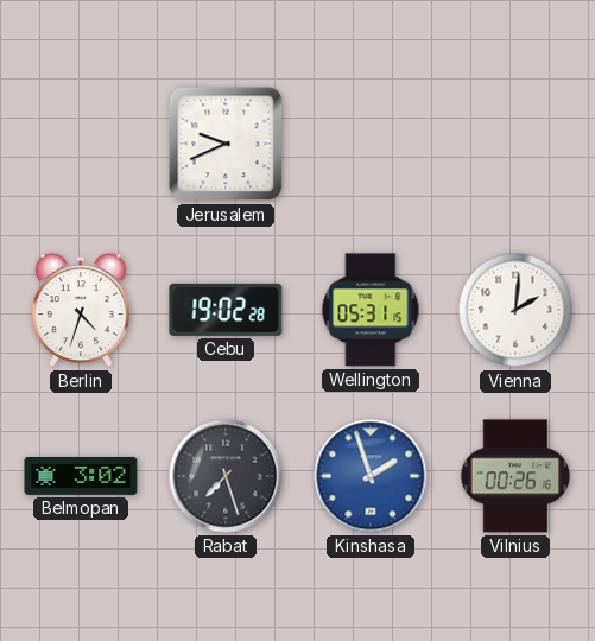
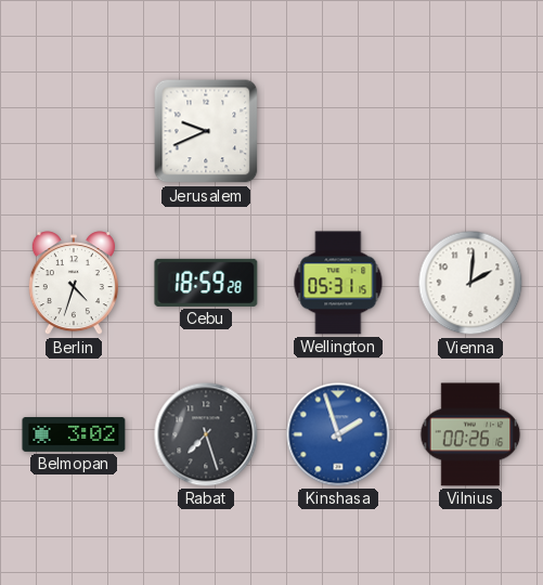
Cebu: 19:02 -> 18:59
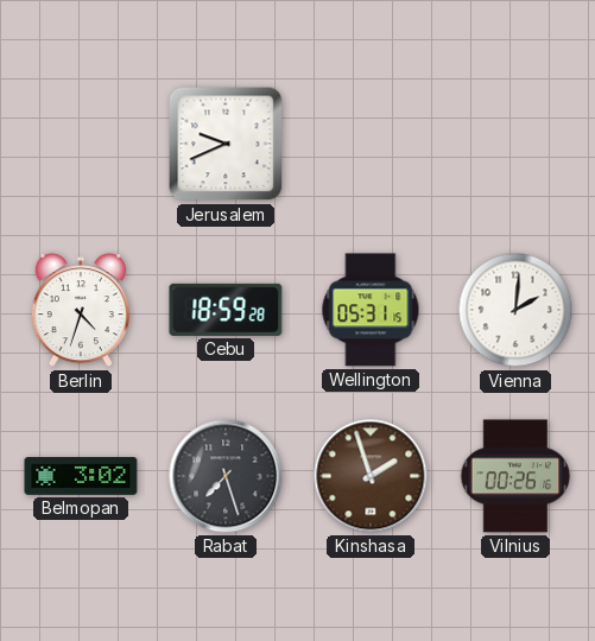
Kinshasa dial: blue -> brown
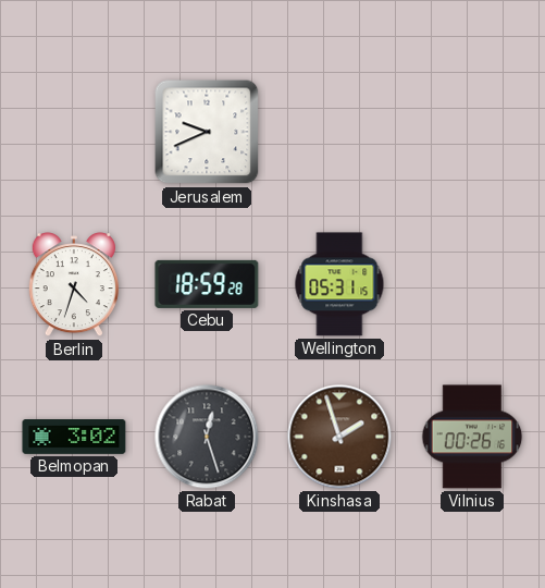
Vienna: 2:01 -> none
Rabat: 7:27 -> 12:27
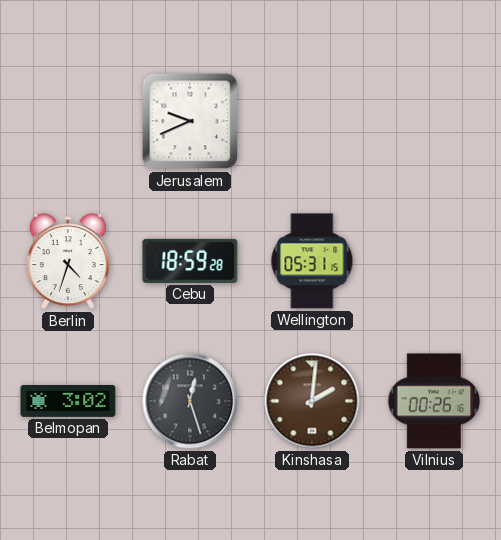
Kinshasa: 1:57 -> 2:01
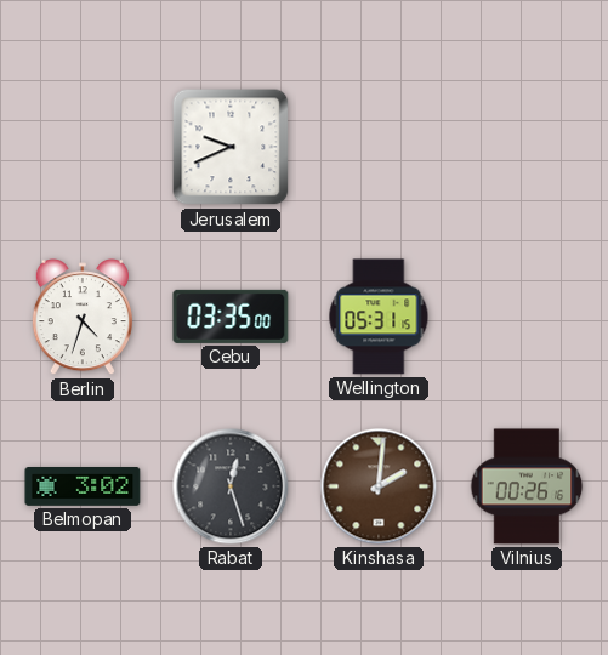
Cebu: 18:59 -> 03:35
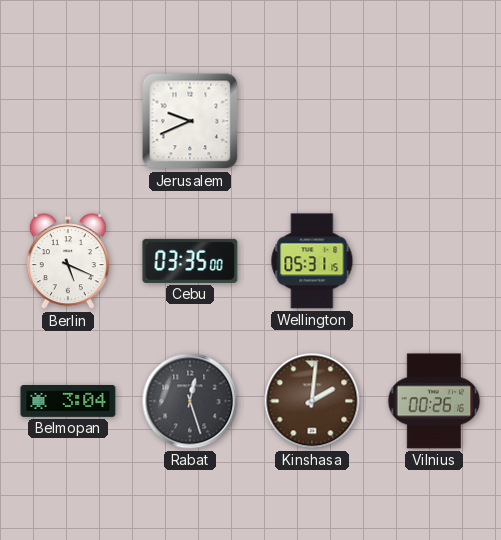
Berlin: 4:33 -> 5:19
Belmopan: 3:02 -> 3:04
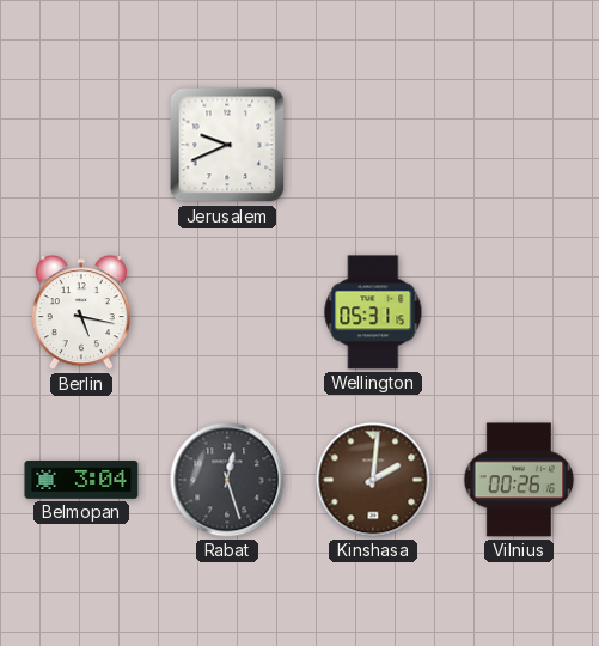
Berlin: 5:19 -> 5:17
Cebu: 03:35 -> none
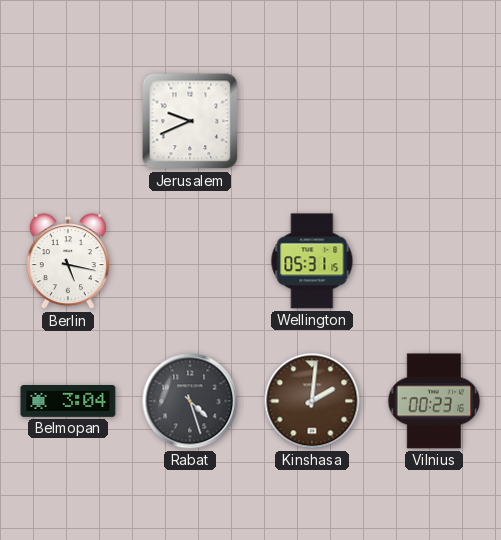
Rabat: 12:27 -> 4:27
Vilnius: 00:26 -> 00:23
